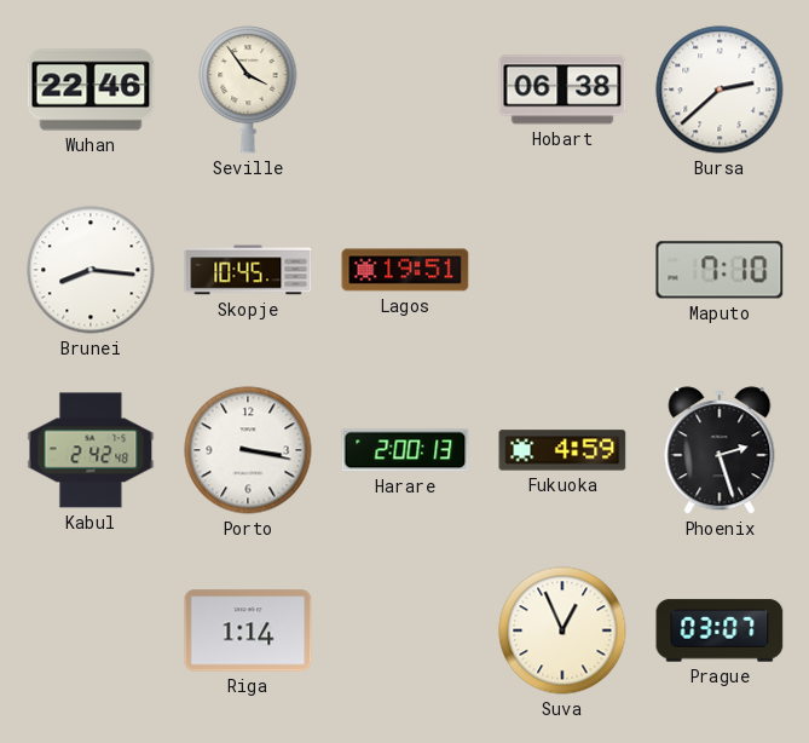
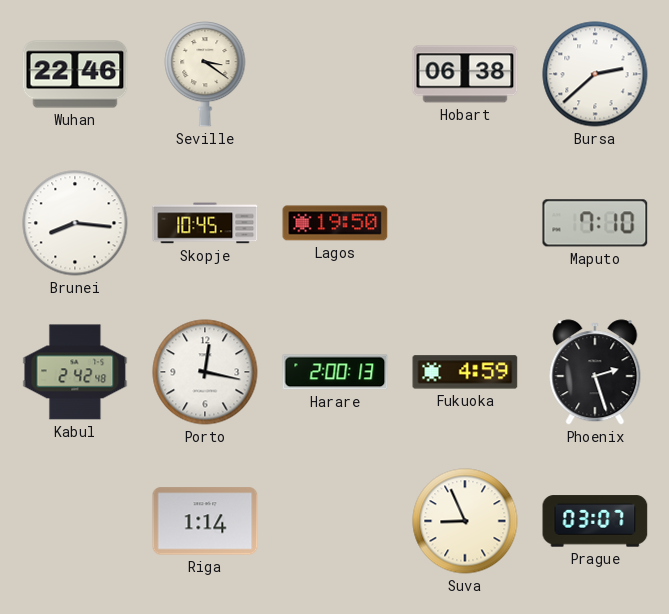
Seville: 3:54 -> 3:21
Lagos: 19:51 -> 19:50
Porto: 3:17 -> 12:17
Suva: 12:56 -> 8:56
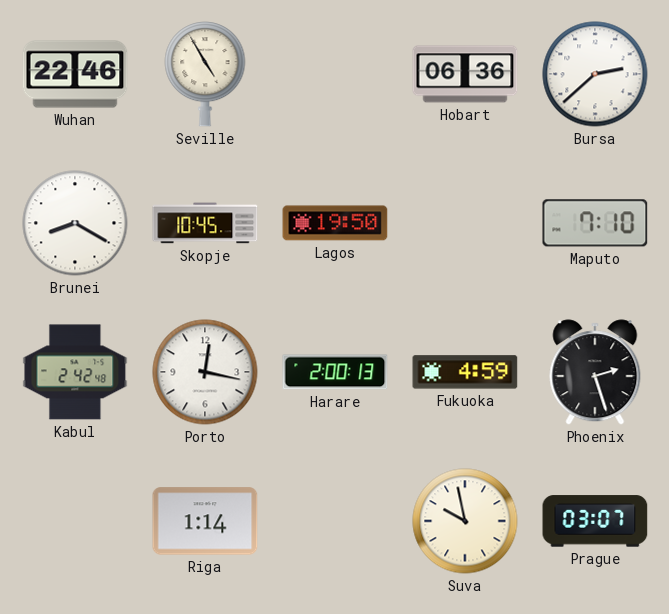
Seville: 3:21 -> 4:55
Hobart: 06:38 -> 06:36
Brunei: 8:16 -> 8:20
Suva: 8:56 -> 9:58
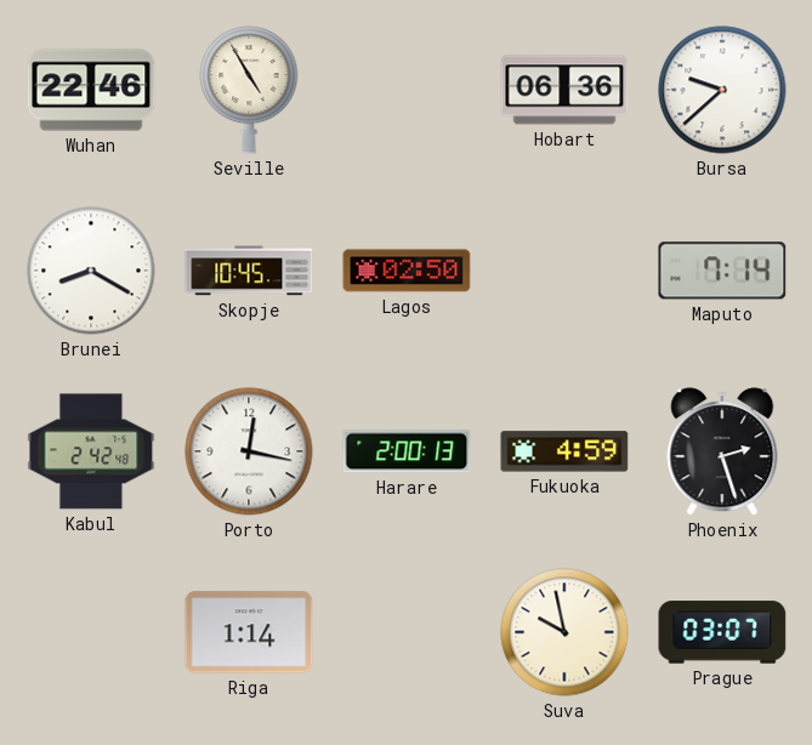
Bursa: 2:38 -> 9:38
Lagos: 19:50 -> 02:50
Maputo: 7:10 -> 7:14
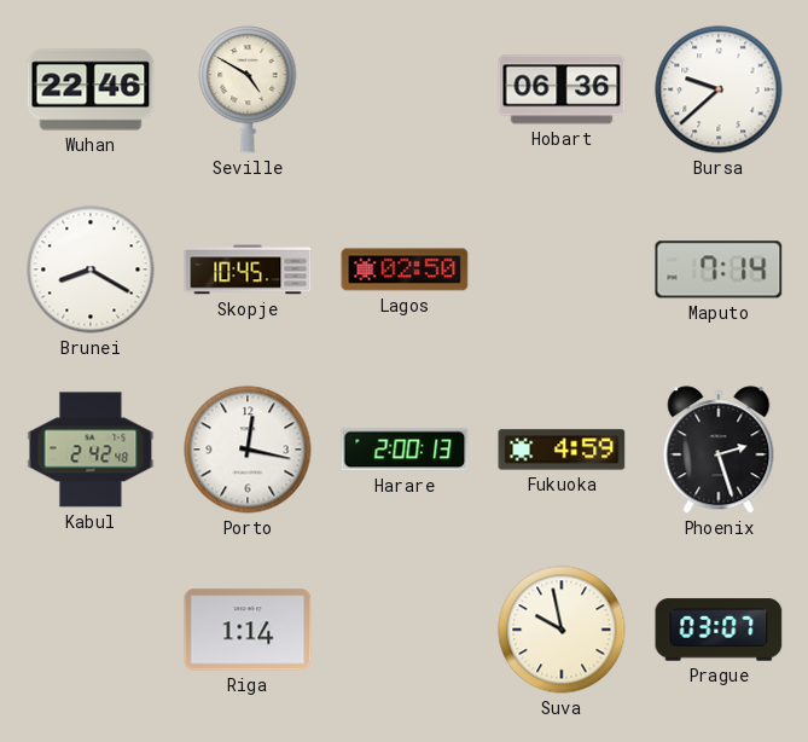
Seville: 4:55 -> 4:50
